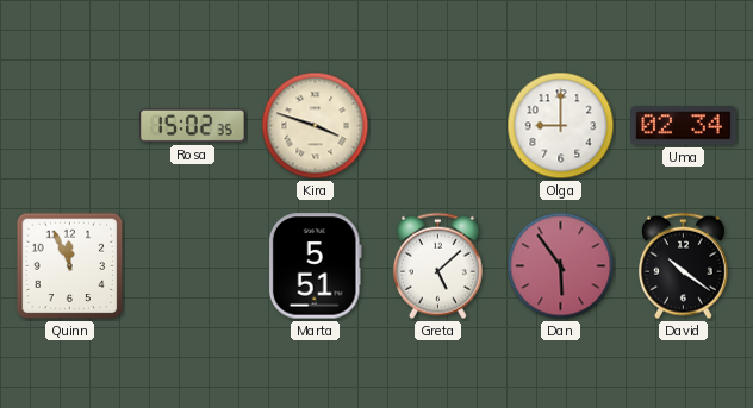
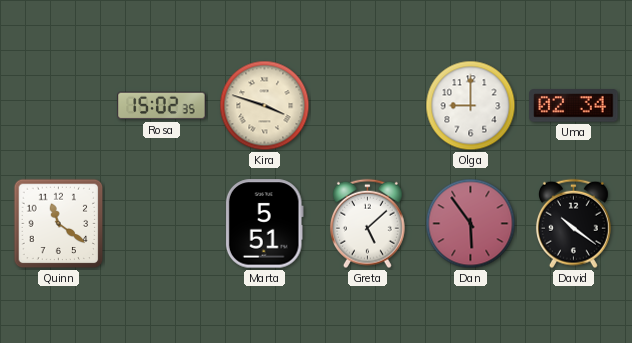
Quinn: 11:56 -> 11:21
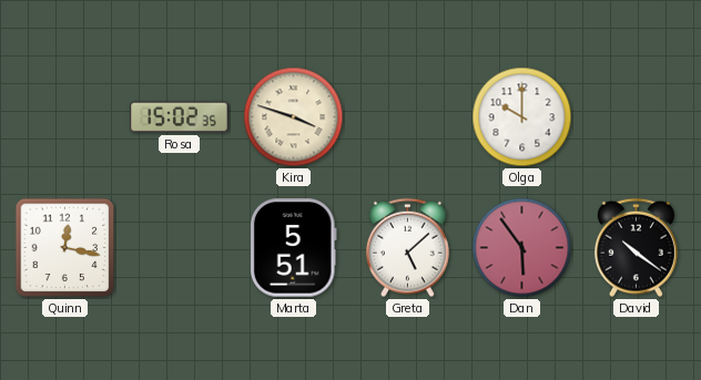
Olga: 9:00 -> 10:00
Uma: 02:34 -> none
Quinn: 11:21 -> 12:17
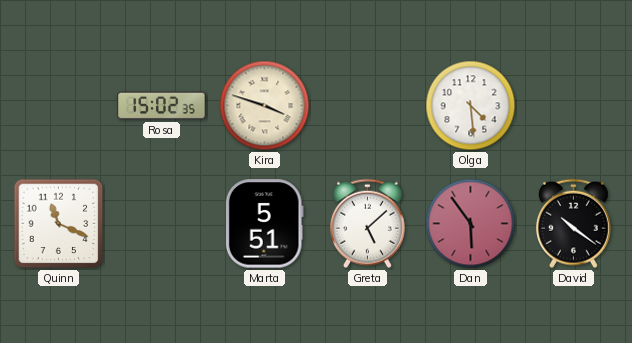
Olga: 10:00 -> 4:29
Quinn: 12:17 -> 11:19
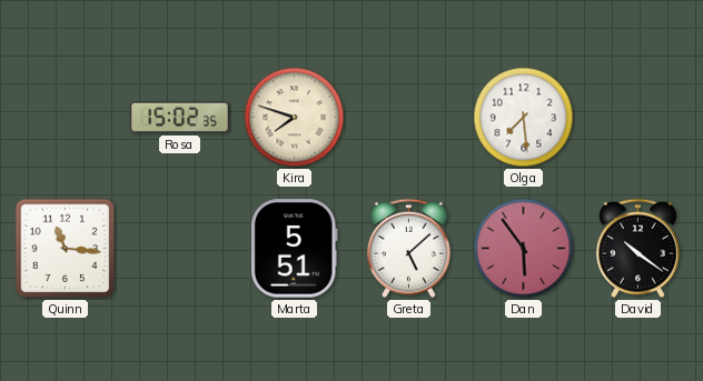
Kira: 3:48 -> 7:48
Olga: 4:29 -> 7:29
Quinn: 11:19 -> 11:16
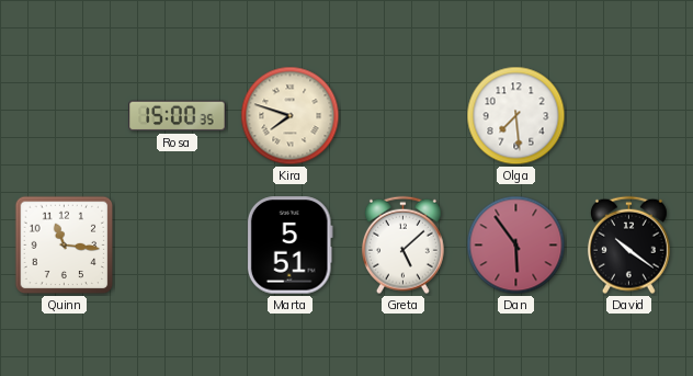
Rosa: 15:02 -> 15:00
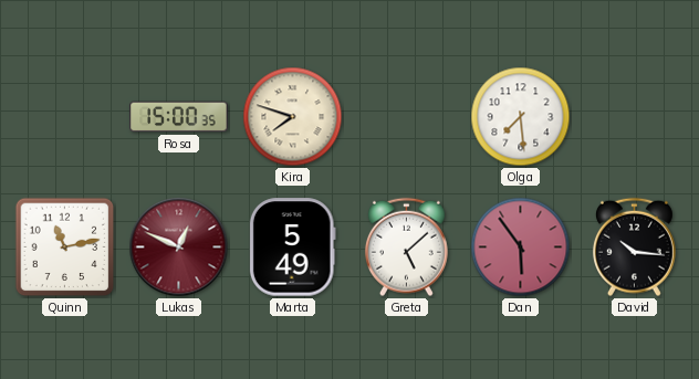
Quinn: 11:16 -> 11:13
Lukas: none -> 12:49
Marta: 5:51 -> 5:49
David: 10:21 -> 10:16
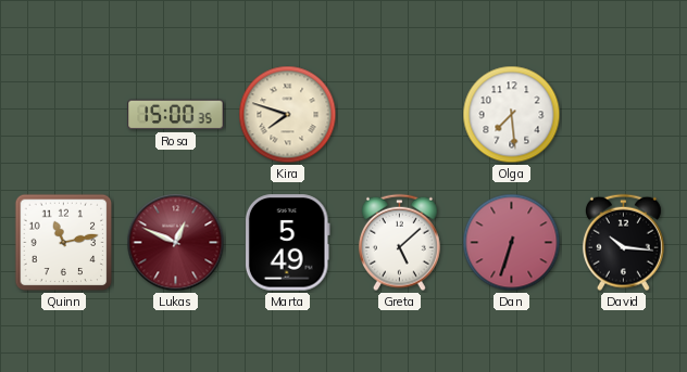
Dan: 5:54 -> 6:33
